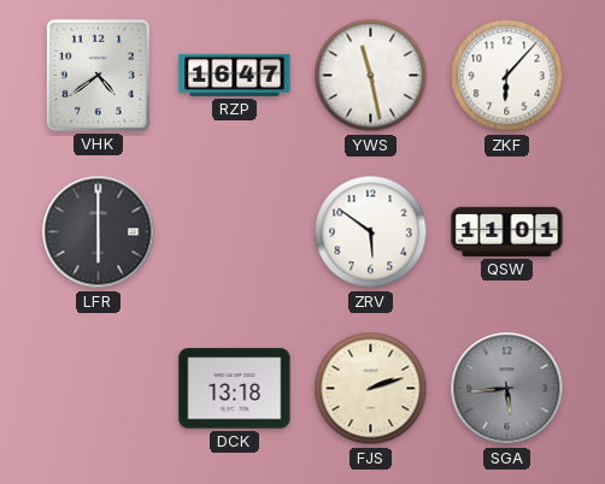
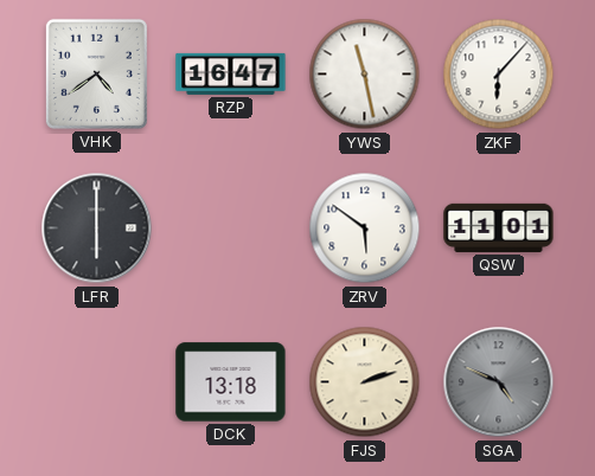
SGA: 5:44 -> 4:49
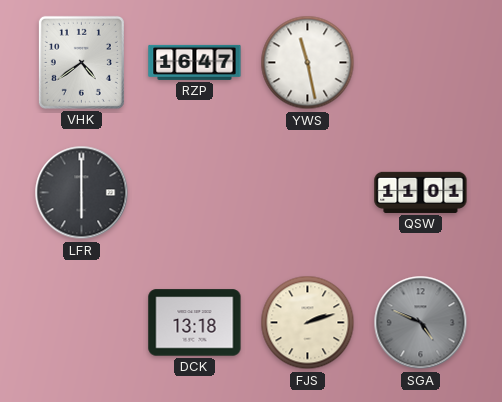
ZKF: 6:07 -> none
ZRV: 5:51 -> none
